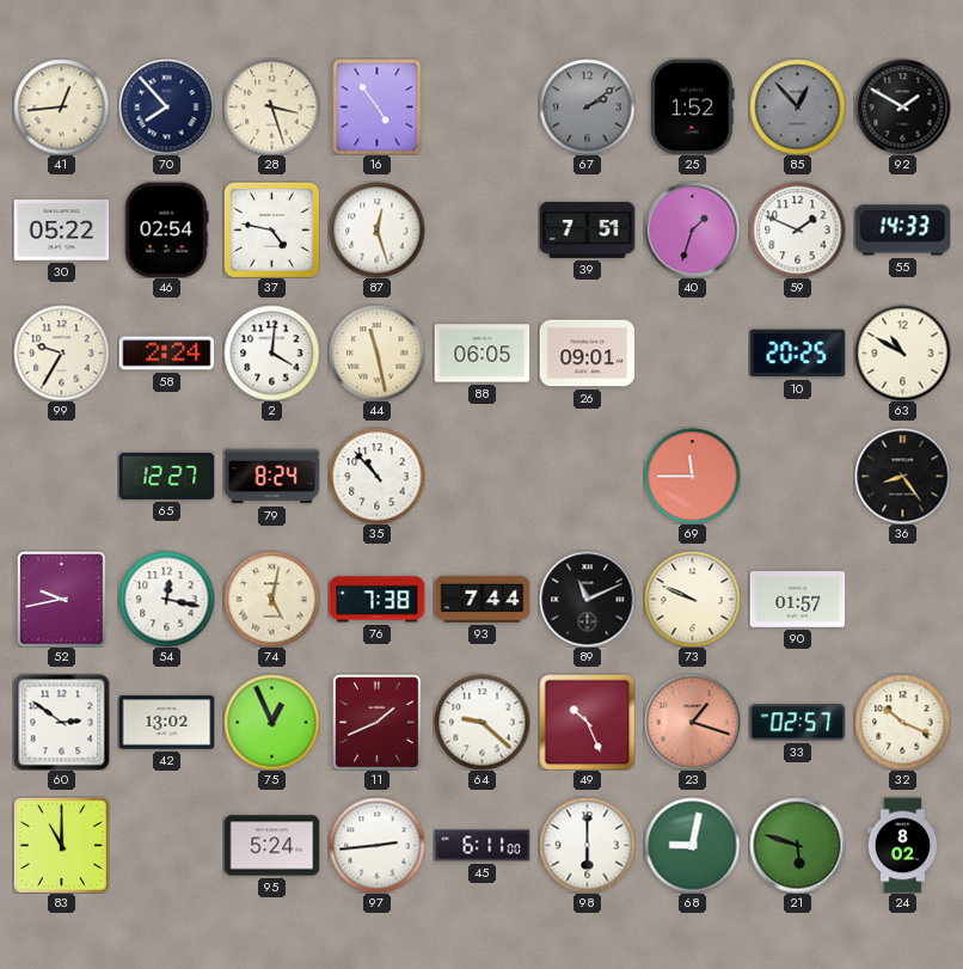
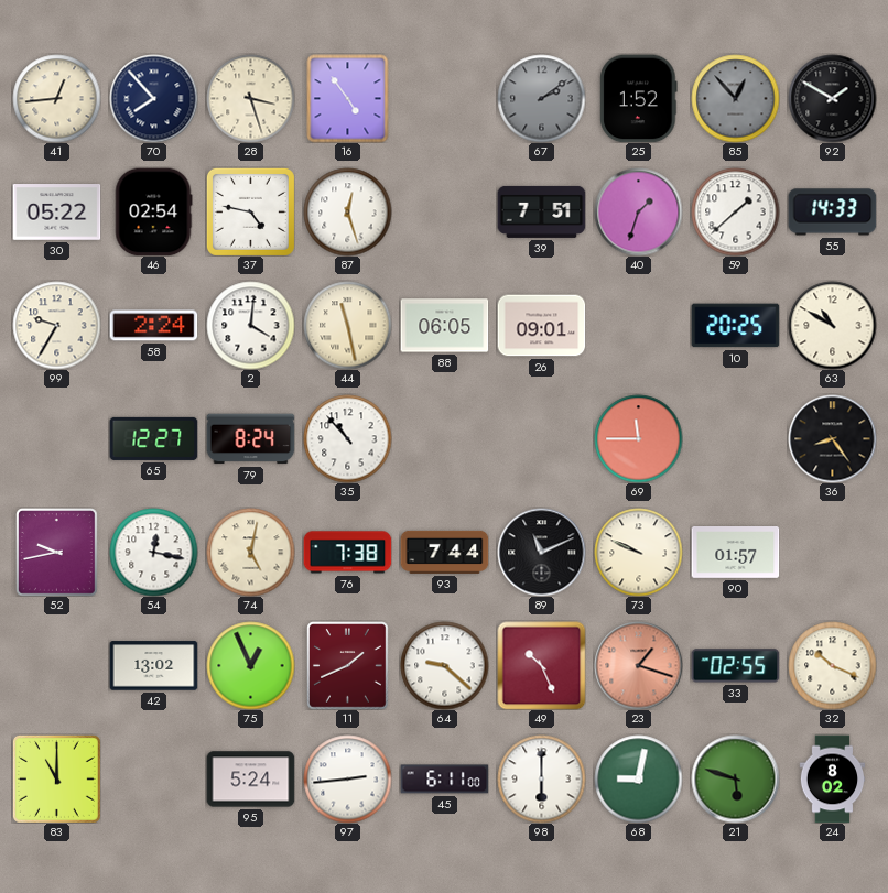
59: 1:49 -> 1:38
60: 2:51 -> none
33: 02:57 -> 02:55
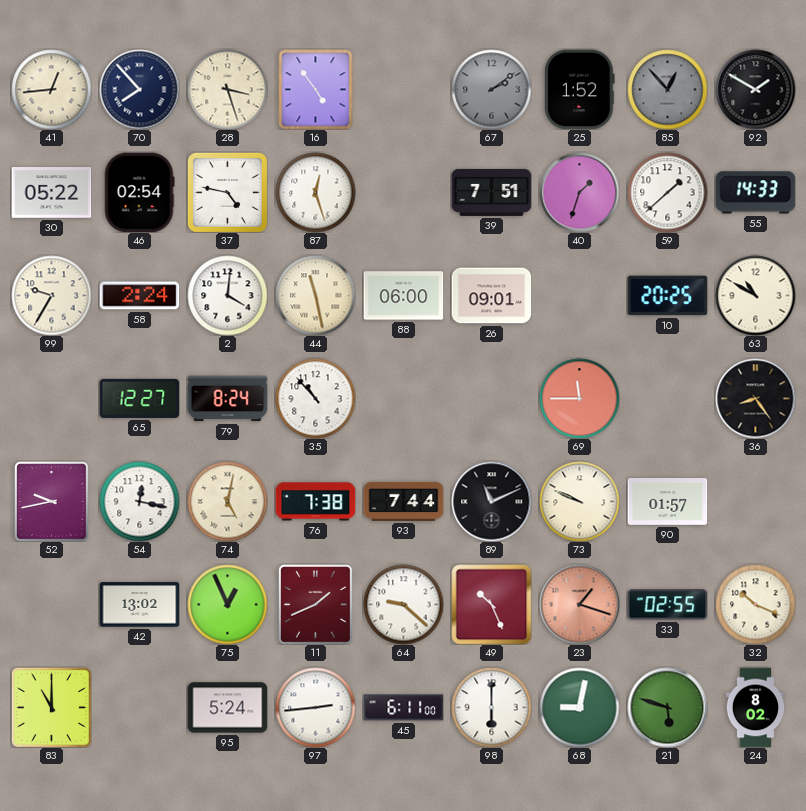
88: 06:05 -> 06:00
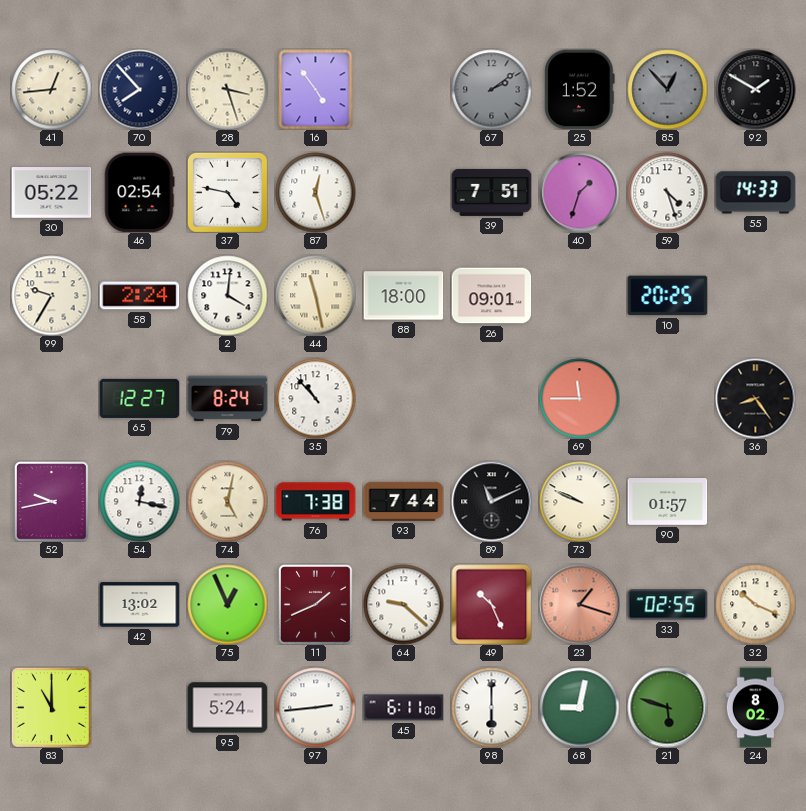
59: 1:38 -> 4:27
88: 06:00 -> 18:00
63: 10:50 -> none
